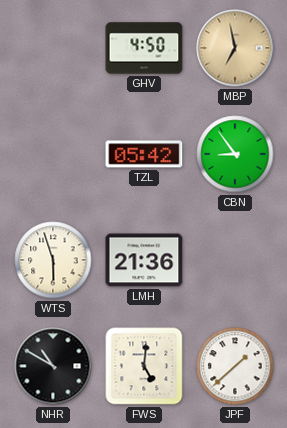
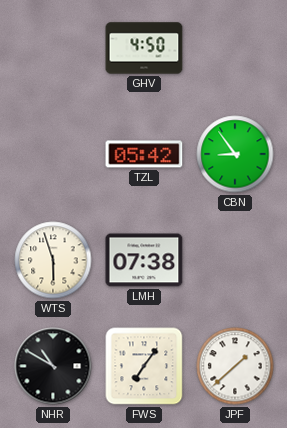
MBP: 6:58 -> none
LMH: 21:36 -> 07:38
FWS: 5:01 -> 7:06
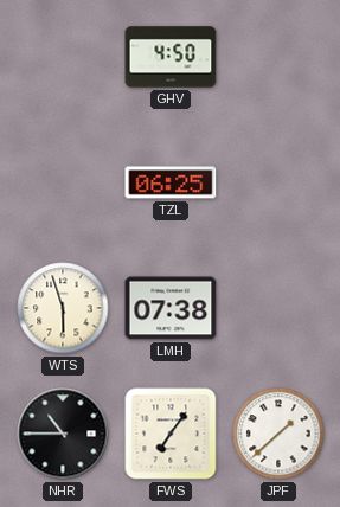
TZL: 05:42 -> 06:25
CBN: 8:54 -> none
NHR: 10:50 -> 10:45
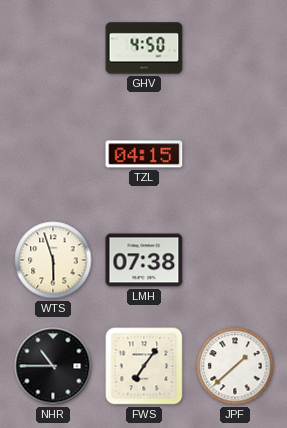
TZL: 06:25 -> 04:15
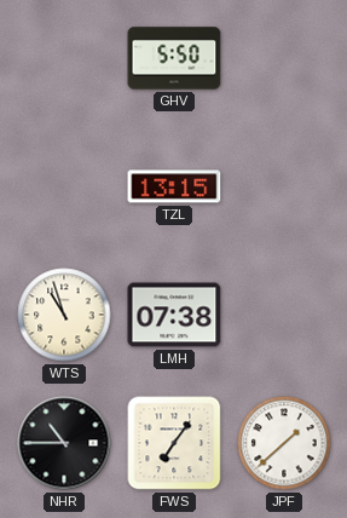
GHV: 4:50 -> 5:50
TZL: 04:15 -> 13:15
WTS: 5:57 -> 10:57
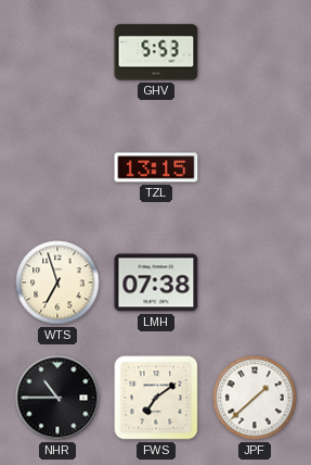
GHV: 5:50 -> 5:53
WTS: 10:57 -> 6:57
FWS: 7:06 -> 7:09
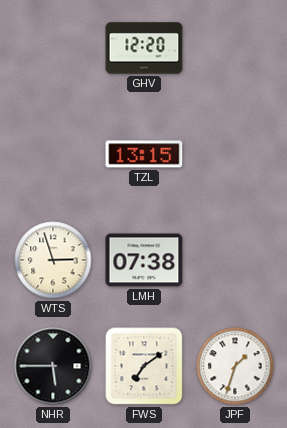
GHV: 5:53 -> 12:20
WTS: 6:57 -> 2:57
NHR: 10:45 -> 5:45
JPF: 1:38 -> 1:33
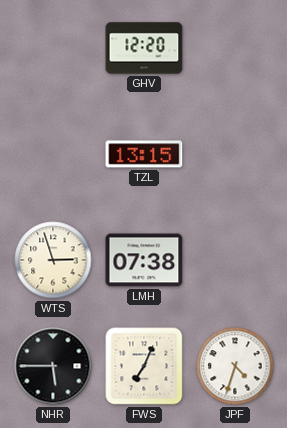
FWS: 7:09 -> 7:04
JPF: 1:33 -> 4:33
